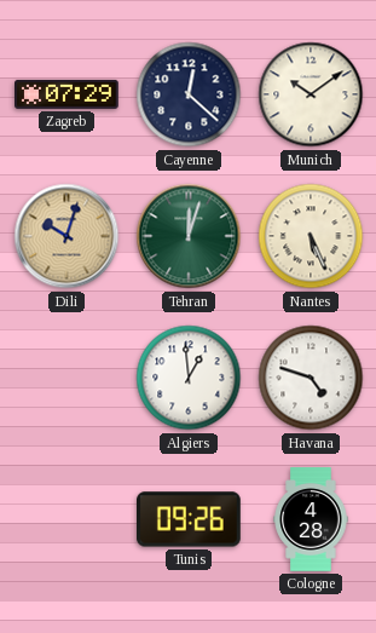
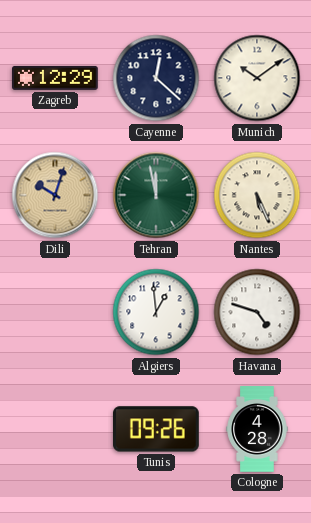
Zagreb: 07:29 -> 12:29
Tehran: 12:03 -> 11:58
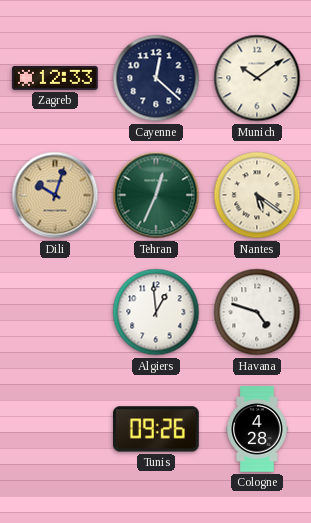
Zagreb: 12:29 -> 12:33
Tehran: 11:58 -> 12:34
Nantes: 5:26 -> 5:21
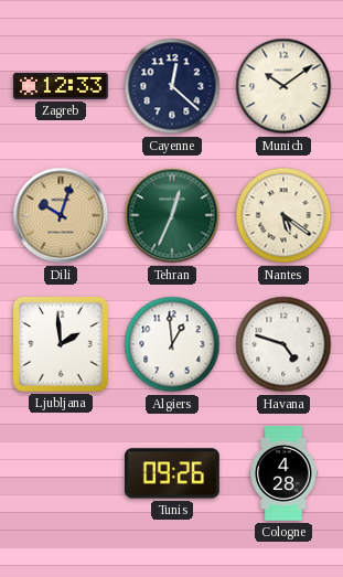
Ljubljana: none -> 1:59
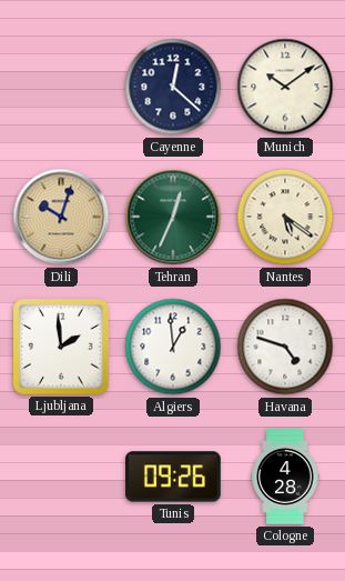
Zagreb: 12:33 -> none
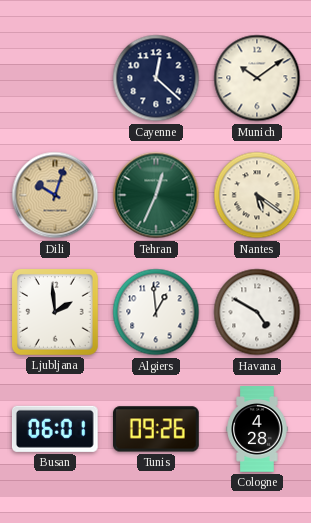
Havana: 4:48 -> 4:50
Busan: none -> 06:01
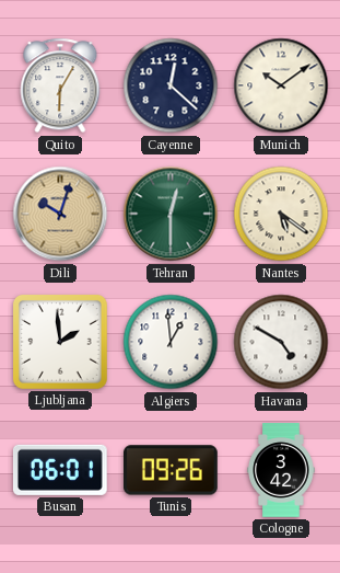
Quito: none -> 6:05
Tehran: 12:34 -> 12:30
Cologne: 4:28 -> 3:42
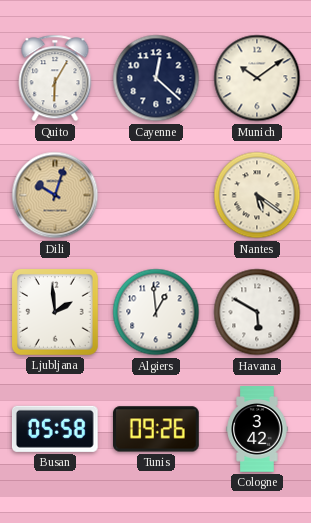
Tehran: 12:30 -> none
Havana: 4:50 -> 5:50
Busan: 06:01 -> 05:58
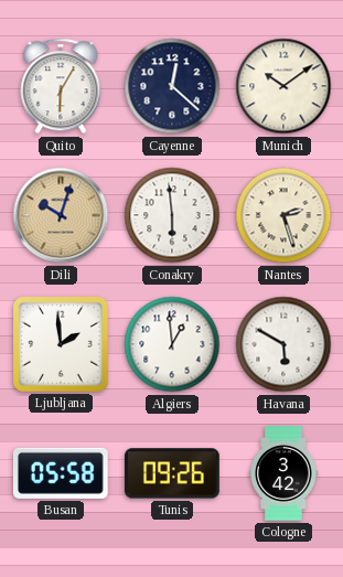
Conakry: none -> 5:59
Nantes: 5:21 -> 2:27
